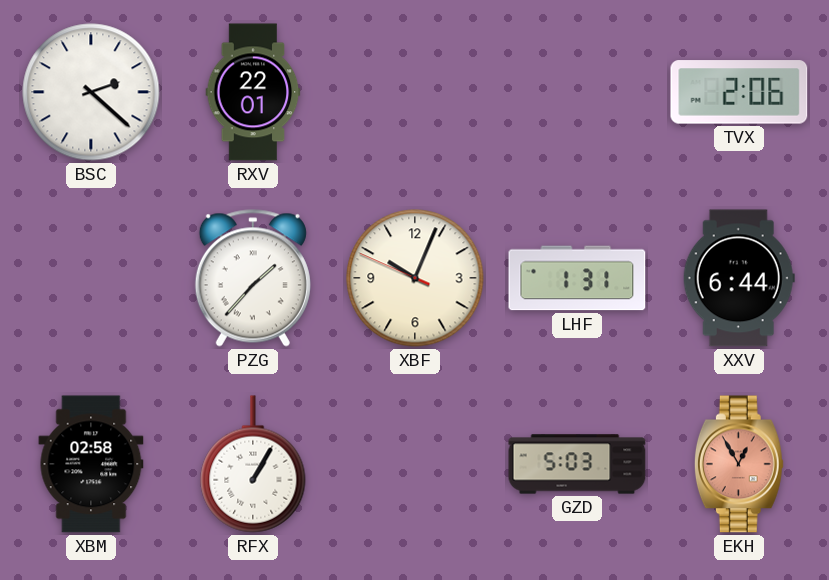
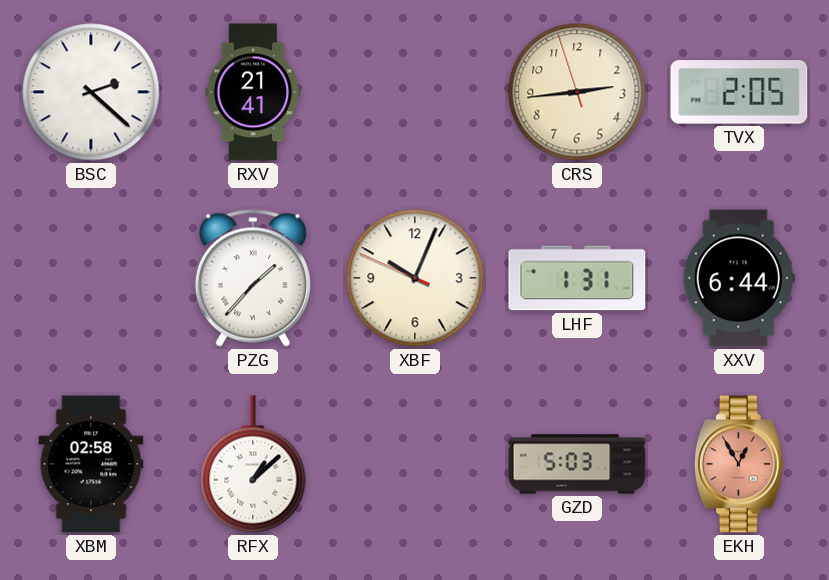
RXV: 22:01 -> 21:41
CRS: none -> 2:43
TVX: 2:06 -> 2:05
RFX: 1:05 -> 1:08
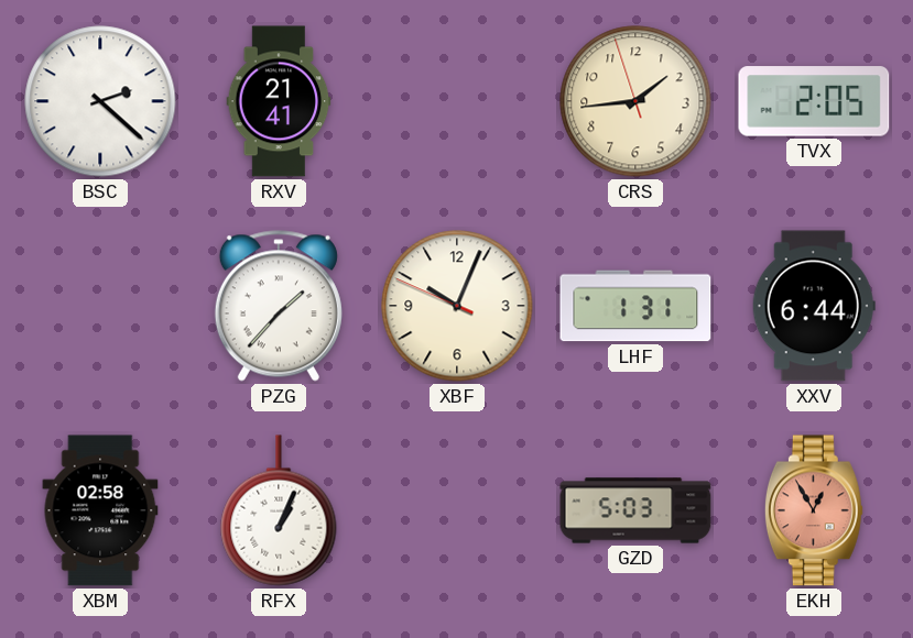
CRS: 2:43 -> 1:43
RFX: 1:08 -> 1:04
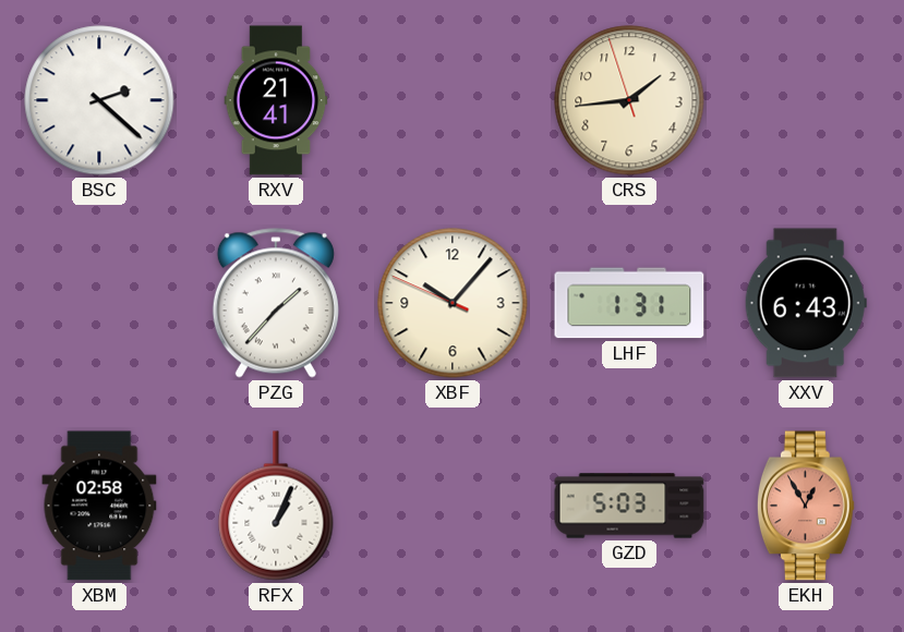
TVX: 2:05 -> none
XBF: 10:03 -> 10:06
XXV: 6:44 -> 6:43
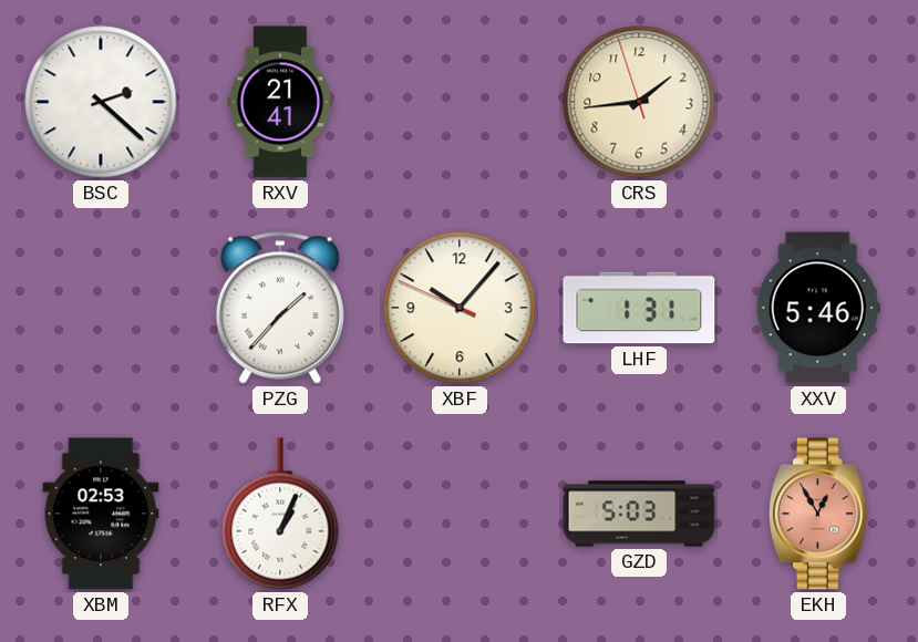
XXV: 6:43 -> 5:46
XBM: 02:58 -> 02:53
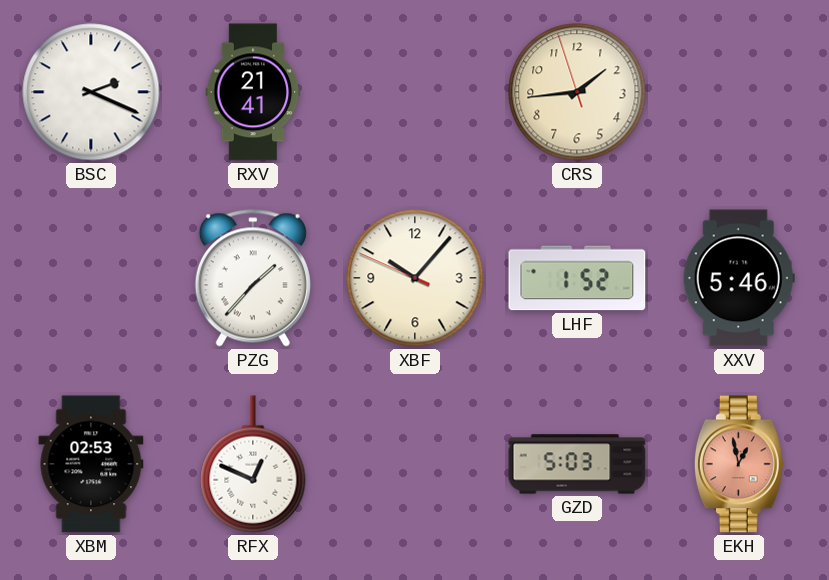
BSC: 2:22 -> 2:19
LHF: 1:31 -> 1:52
RFX: 1:04 -> 12:49
EKH: 12:55 -> 12:58
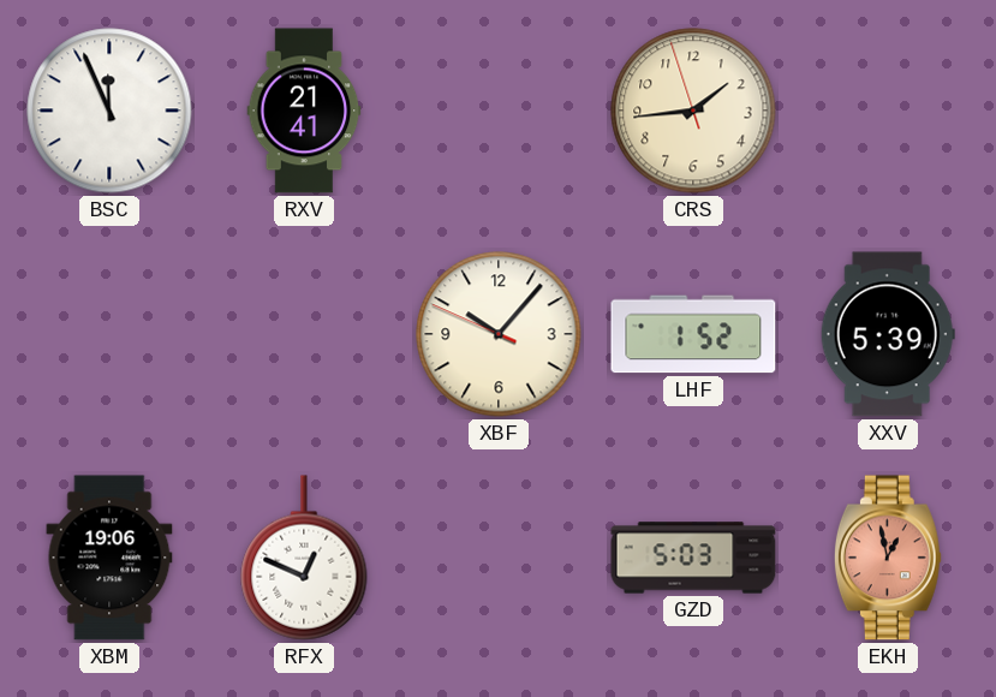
BSC: 2:19 -> 11:56
PZG: 1:37 -> none
XXV: 5:46 -> 5:39
XBM: 02:53 -> 19:06
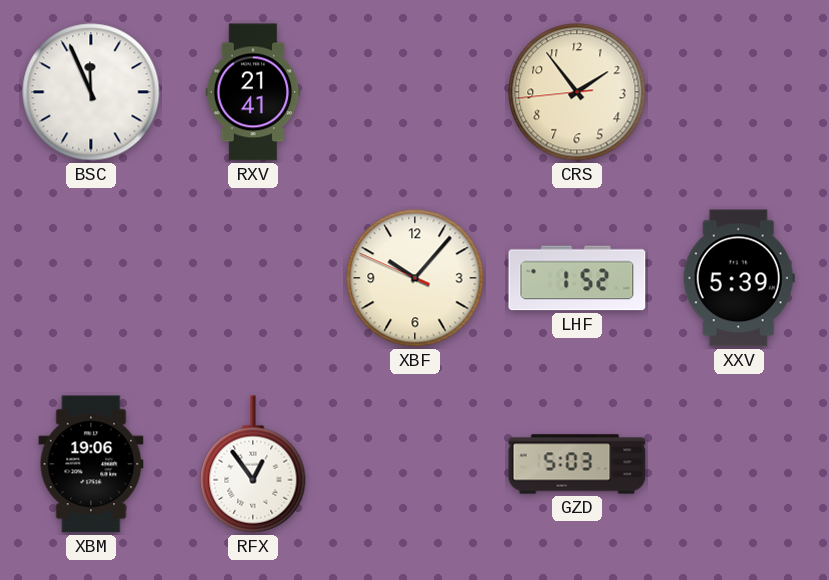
CRS: 1:43 -> 1:53
RFX: 12:49 -> 12:54
EKH: 12:58 -> none
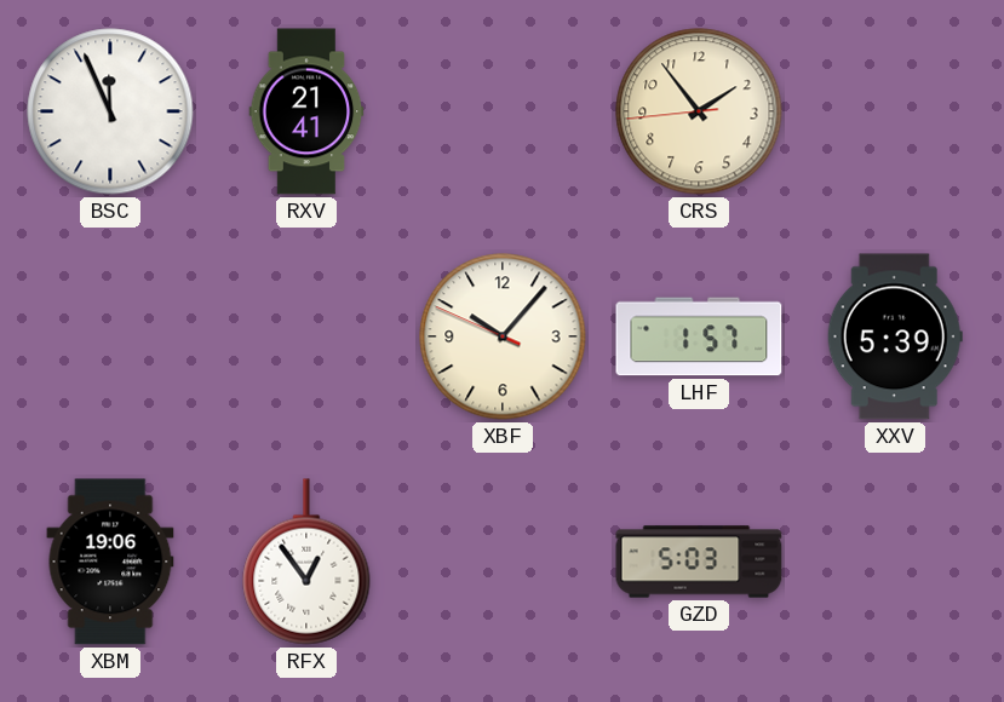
LHF: 1:52 -> 1:57
